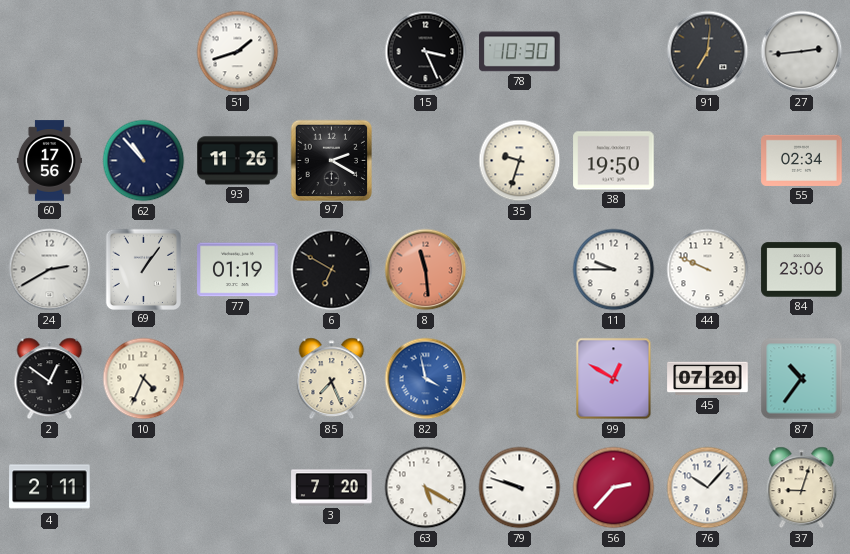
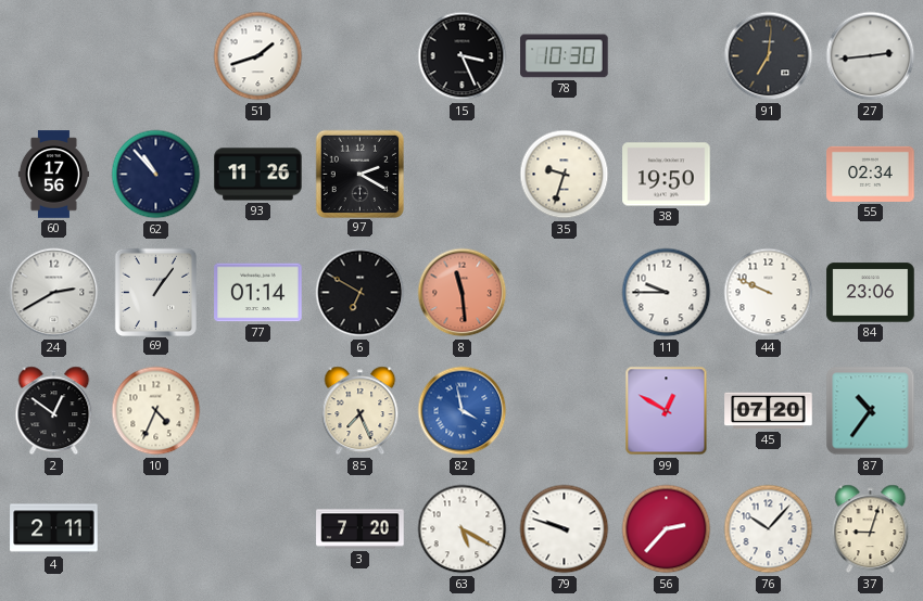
77: 01:19 -> 01:14
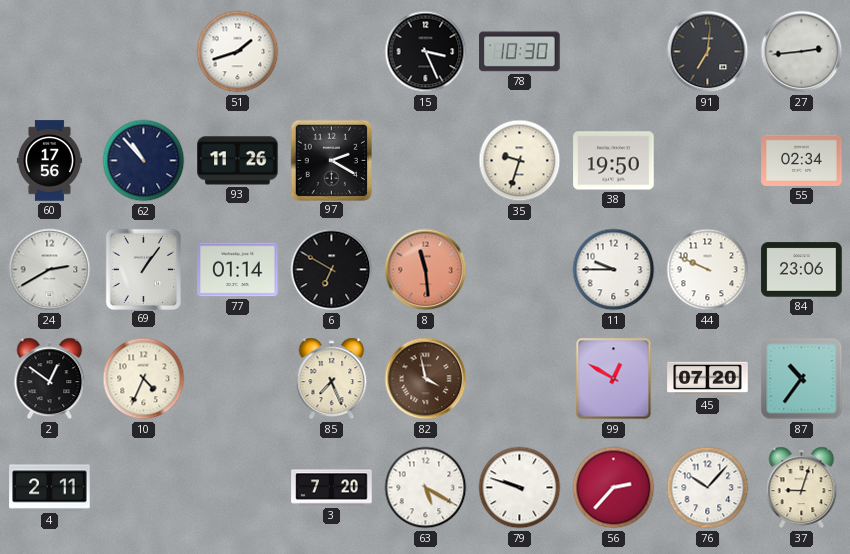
82 dial: blue -> brown
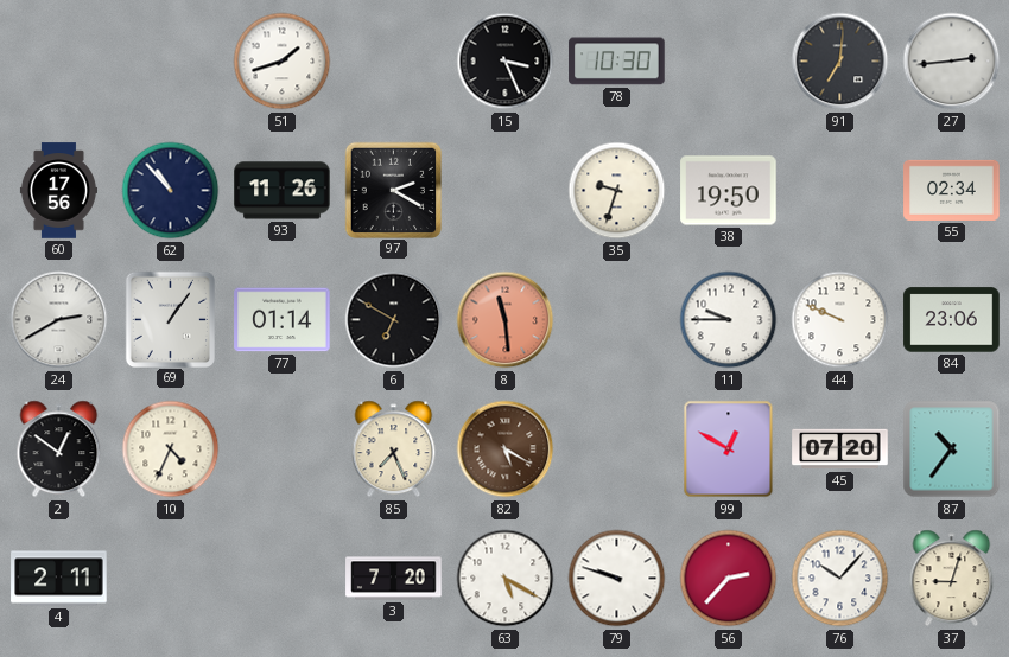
82: 3:58 -> 5:20
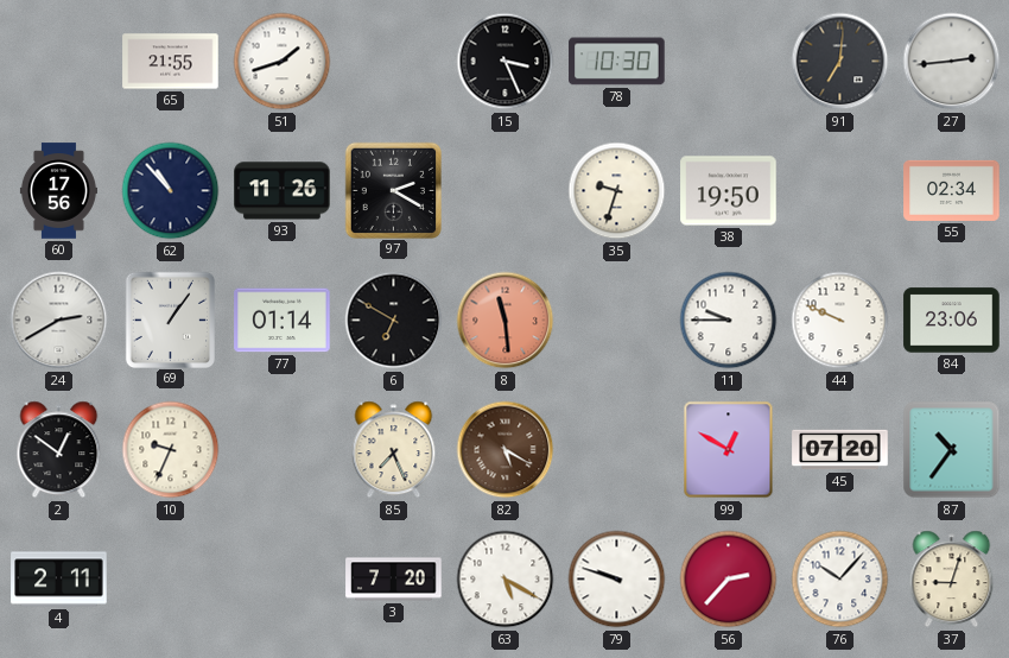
65: none -> 21:55
10: 4:34 -> 9:34
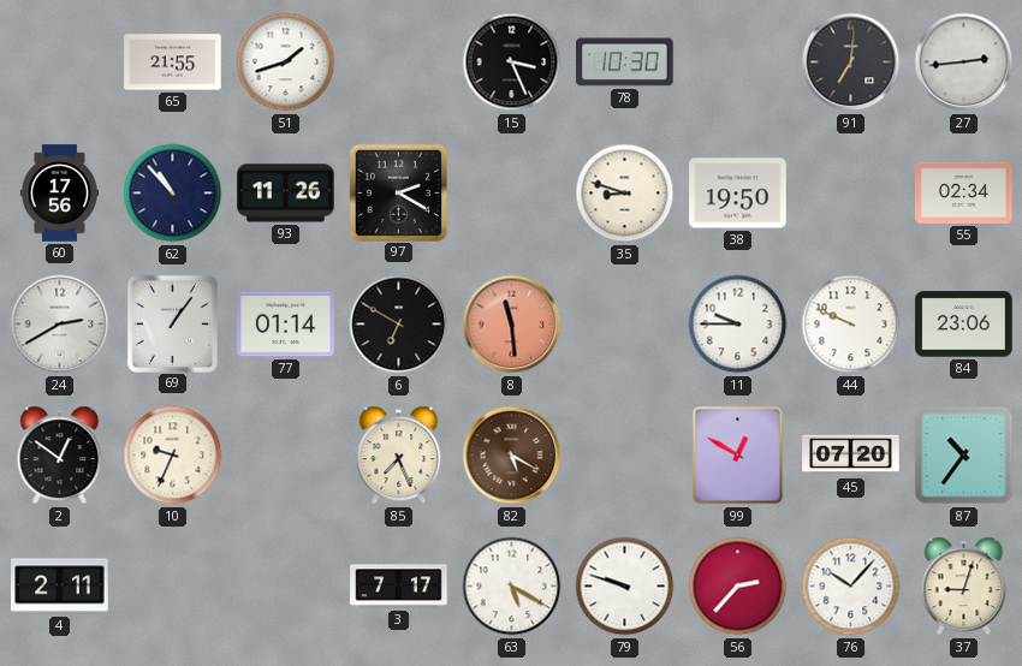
35: 9:33 -> 8:48
3: 7:20 -> 7:17
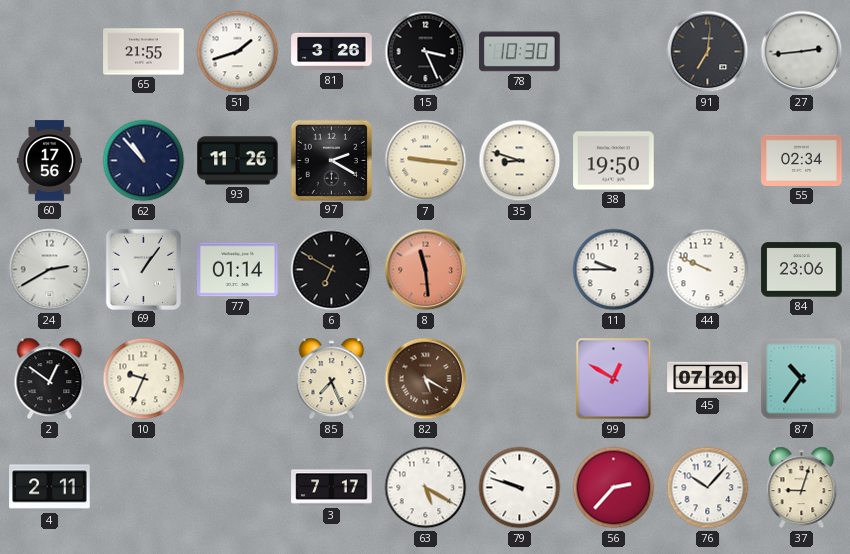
81: none -> 3:26
7: none -> 9:16
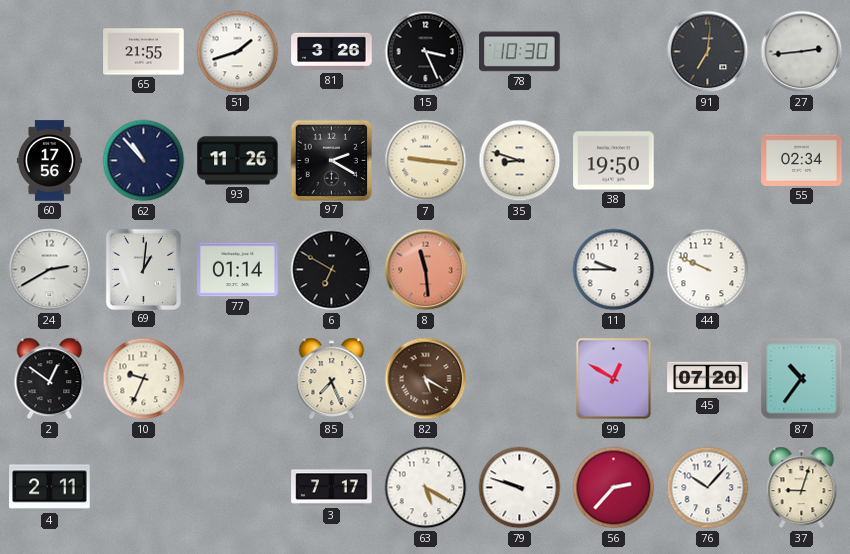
69: 1:06 -> 1:01
84: 23:06 -> none
